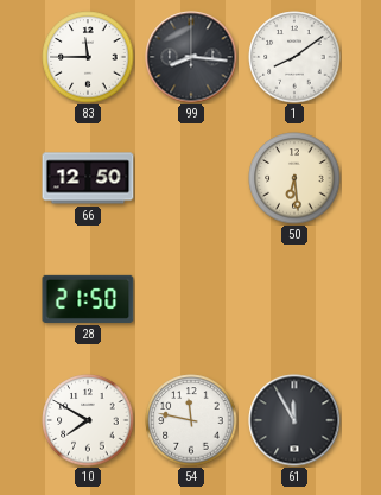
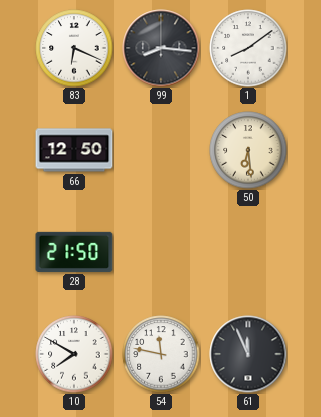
83: 11:45 -> 6:19
61: 11:55 -> 11:56
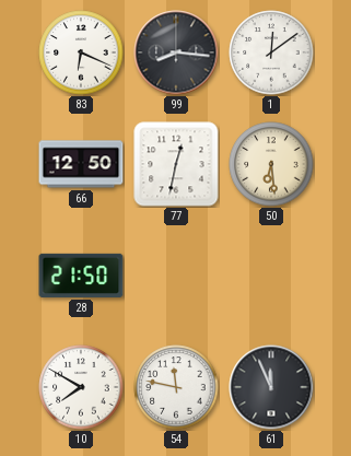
1: 8:09 -> 12:09
77: none -> 12:32
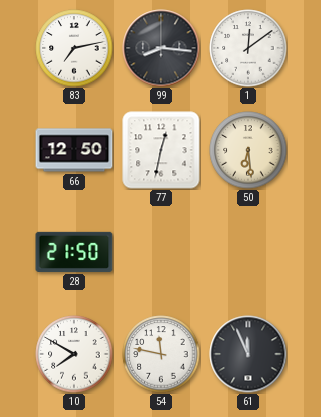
83: 6:19 -> 7:13
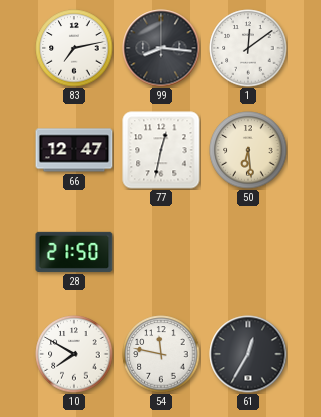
66: 12:50 -> 12:47
61: 11:56 -> 12:35
